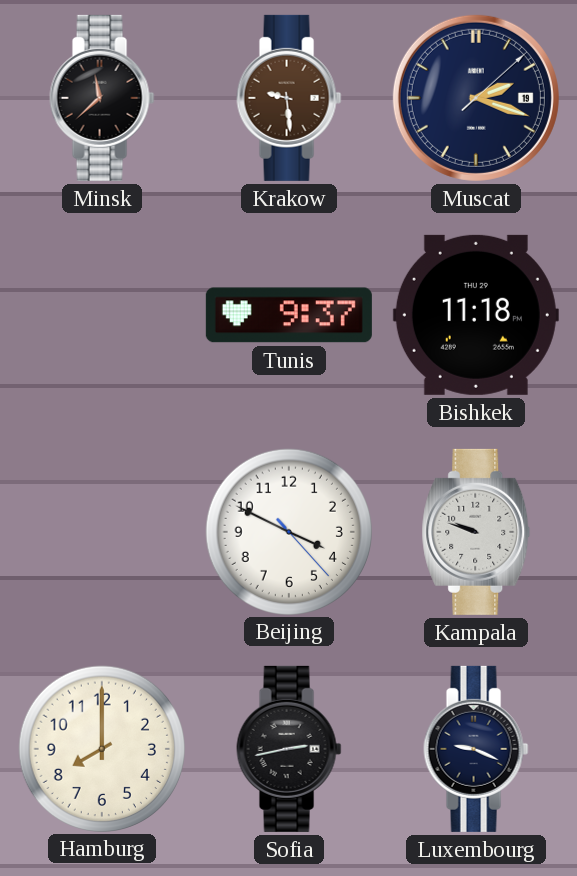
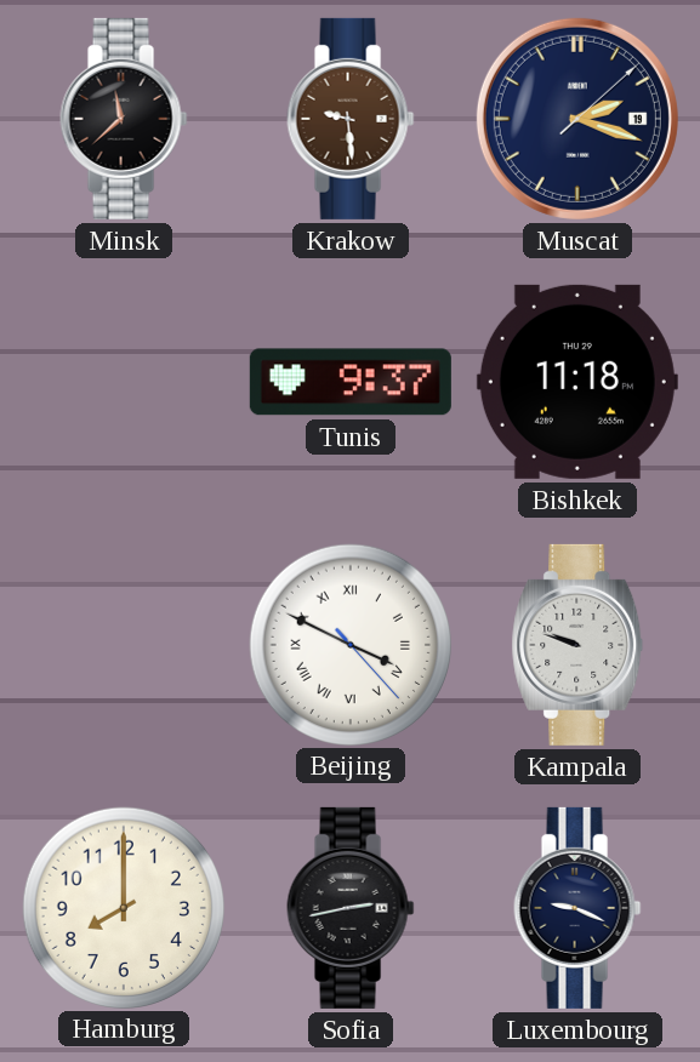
Beijing numerals: Arabic -> Roman
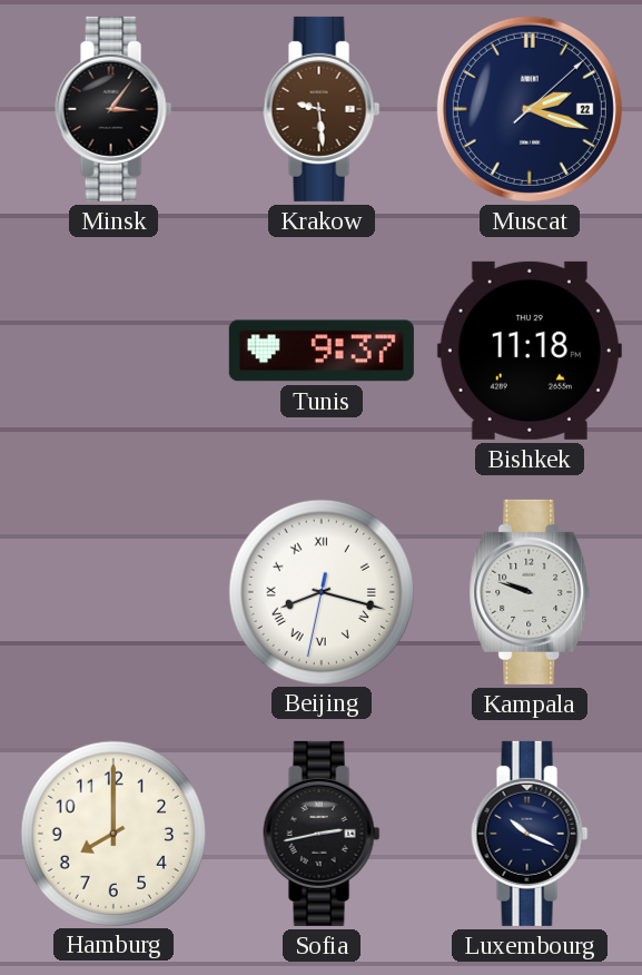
Minsk: 11:38 -> 3:06
Muscat date: 19 -> 22
Beijing: 3:49 -> 8:17
Luxembourg: 9:19 -> 10:19
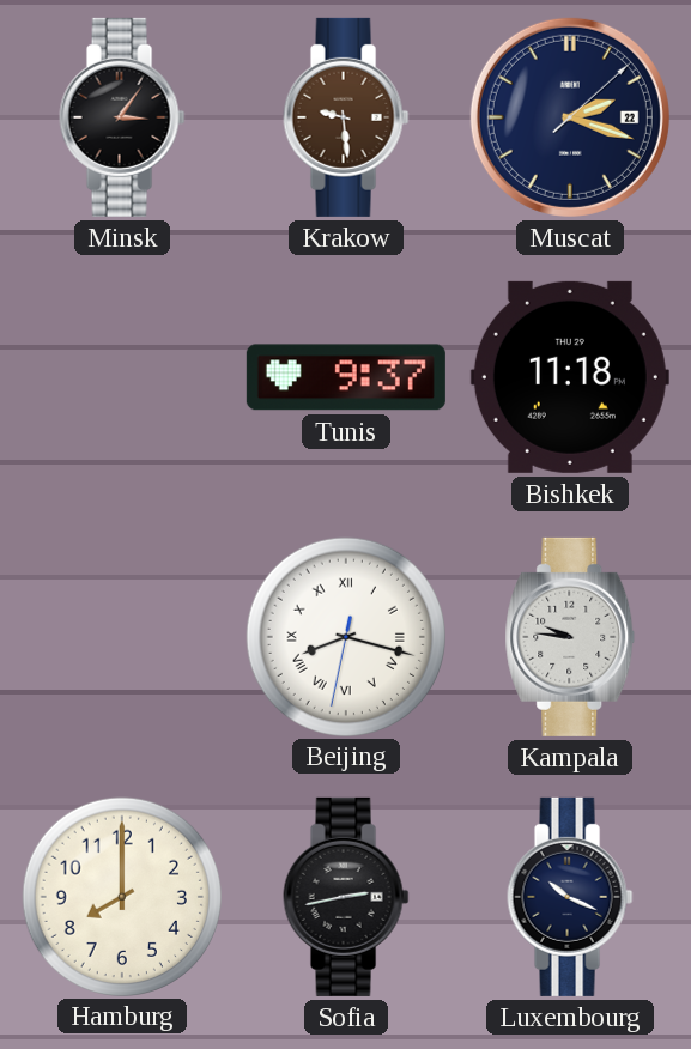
Kampala: 9:48 -> 9:46
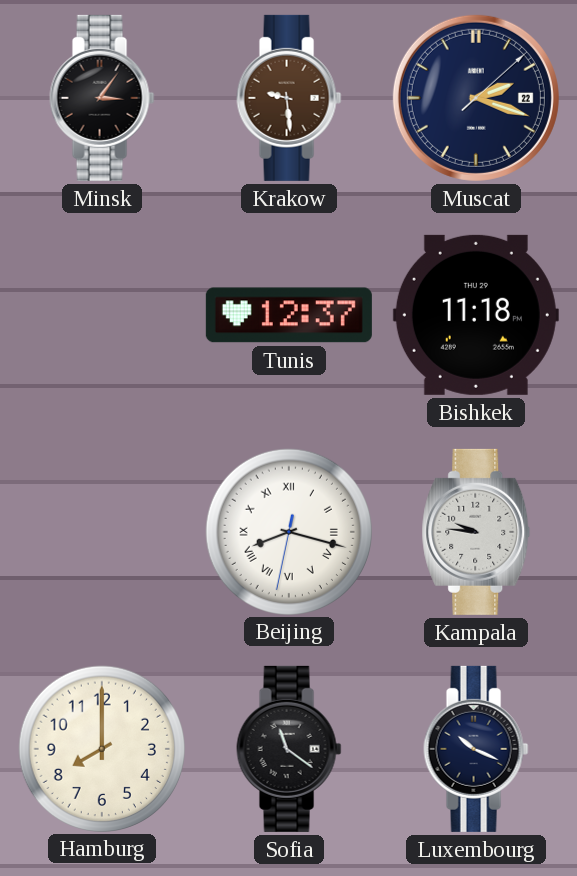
Tunis: 9:37 -> 12:37
Sofia: 2:43 -> 11:21
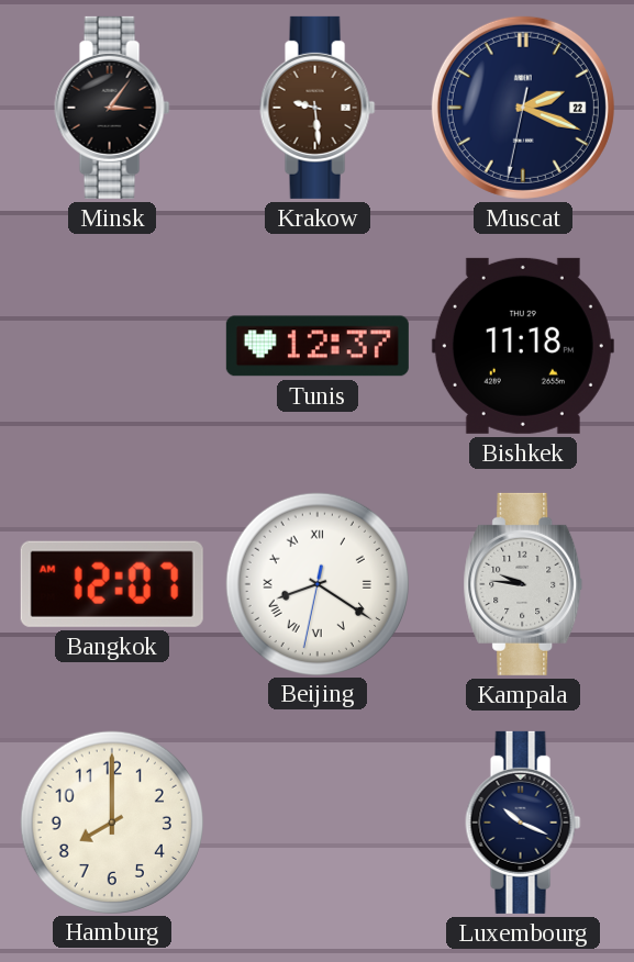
Muscat: 2:18:08 -> 2:18:32
Bangkok: none -> 12:07
Beijing: 8:17 -> 8:20
Sofia: 11:21 -> none
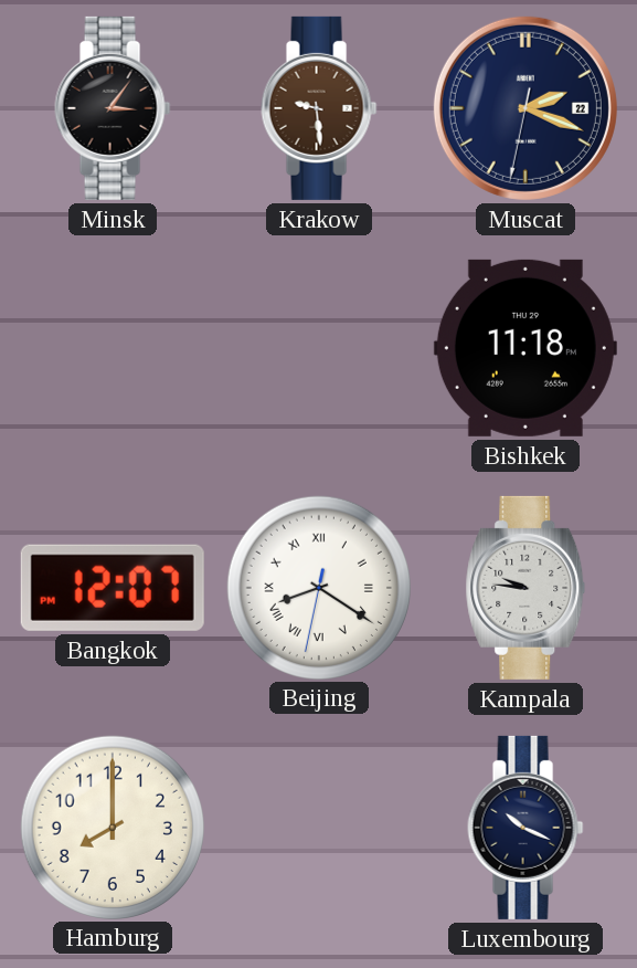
Tunis: 12:37 -> none
Bangkok: 12:07 AM -> 12:07 PM
